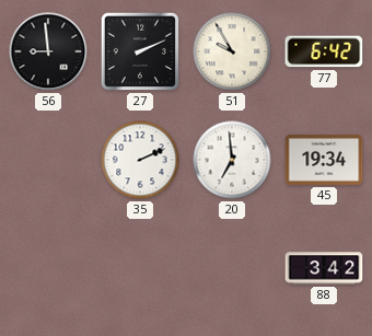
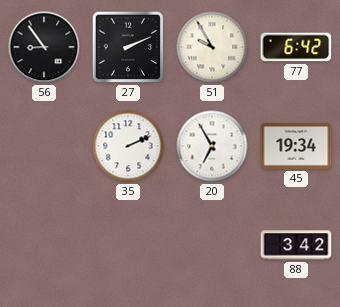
56: 8:59 -> 8:54
20: 6:59 -> 6:55
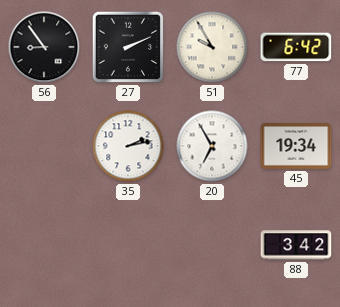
35: 2:11 -> 2:13
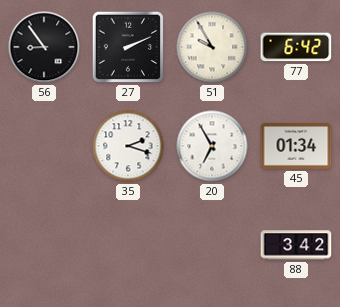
35: 2:13 -> 2:18
45: 19:34 -> 01:34
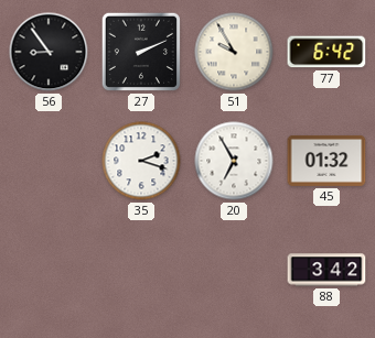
45: 01:34 -> 01:32
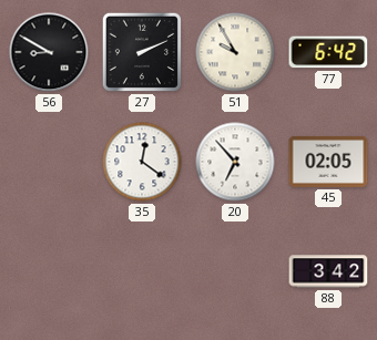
56: 8:54 -> 8:50
35: 2:18 -> 12:21
20: 6:55 -> 6:53
45: 01:32 -> 02:05
